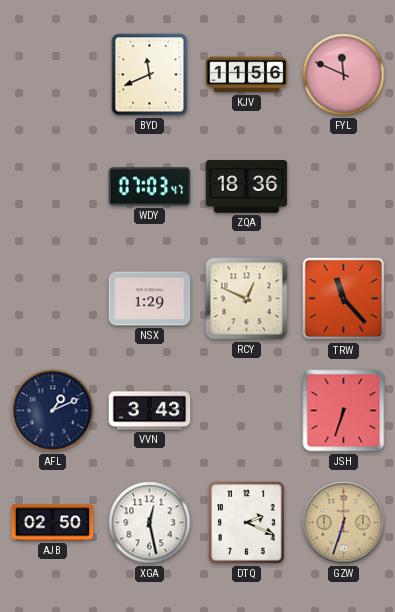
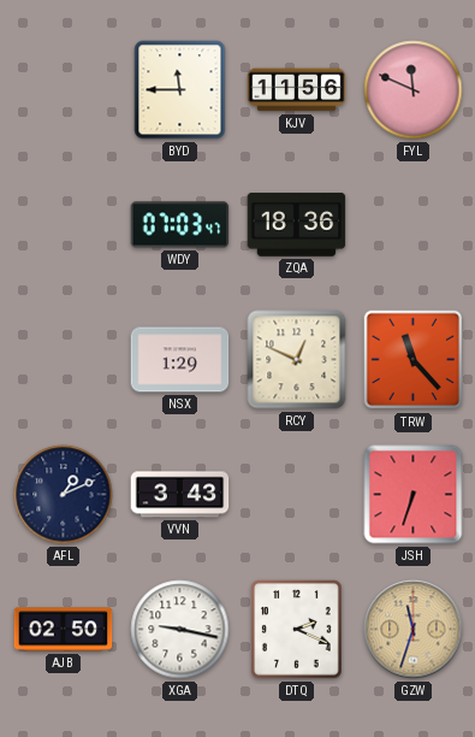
BYD: 11:41 -> 11:45
XGA: 12:28 -> 9:17
GZW: 6:33 -> 11:33
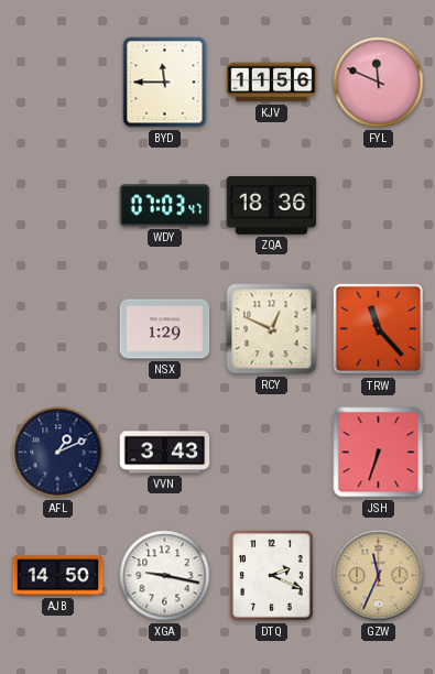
AJB: 02:50 -> 14:50
GZW: 11:33 -> 11:34
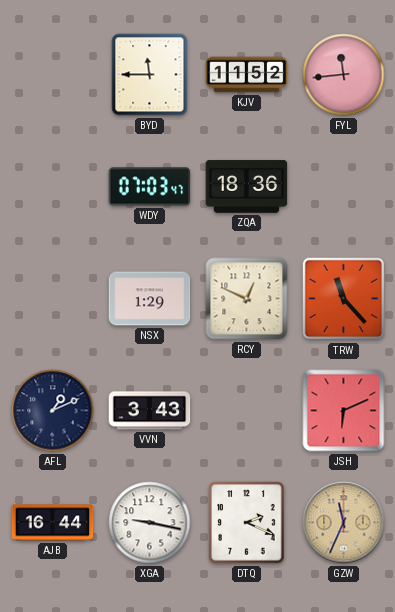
KJV: 11:56 -> 11:52
FYL: 11:49 -> 11:44
JSH: 6:33 -> 6:11
AJB: 14:50 -> 16:44
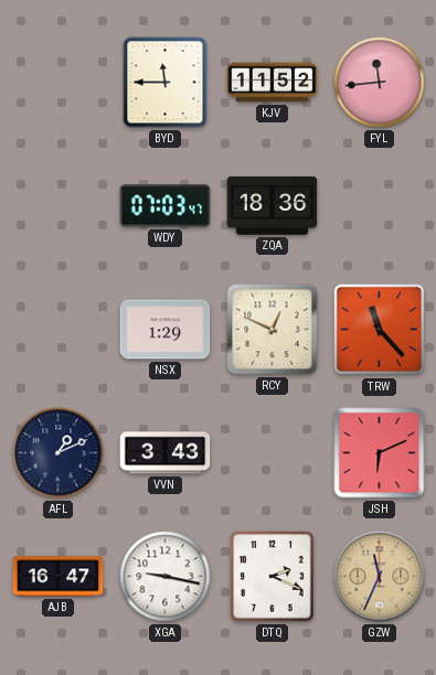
AJB: 16:44 -> 16:47
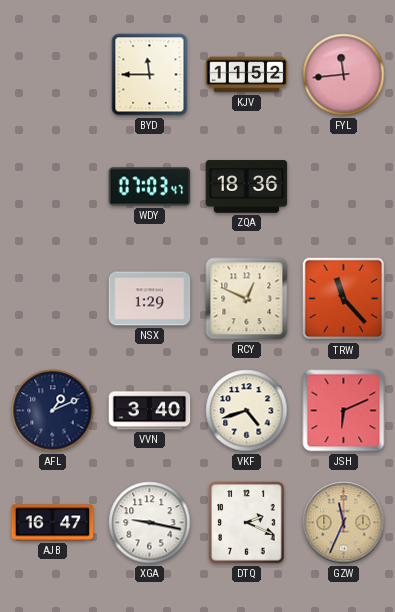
VVN: 3:43 -> 3:40
VKF: none -> 4:42
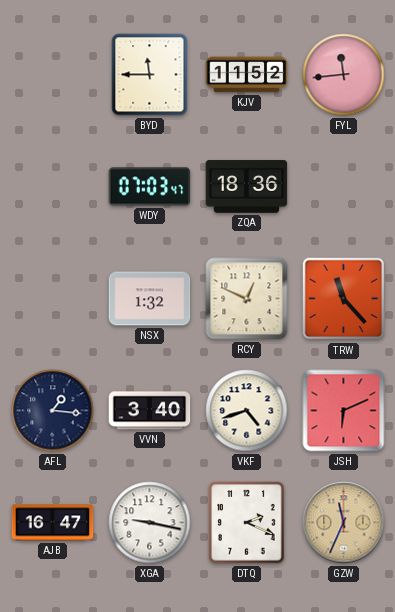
NSX: 1:29 -> 1:32
AFL: 1:11 -> 1:16
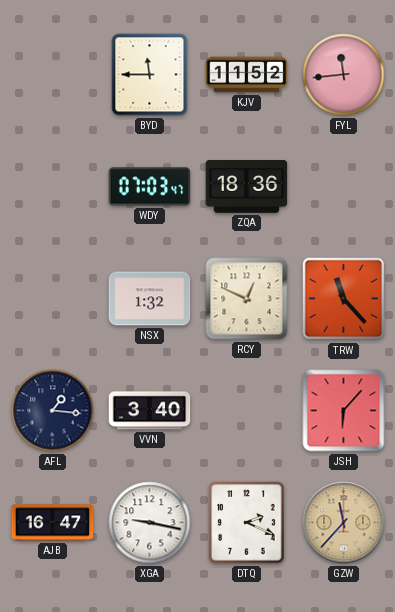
VKF: 4:42 -> none
JSH: 6:11 -> 6:07
GZW: 11:34 -> 11:37
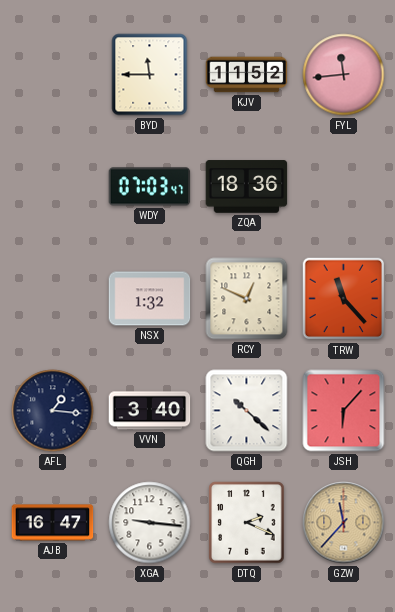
QGH: none -> 10:22
XGA: 9:17 -> 9:16
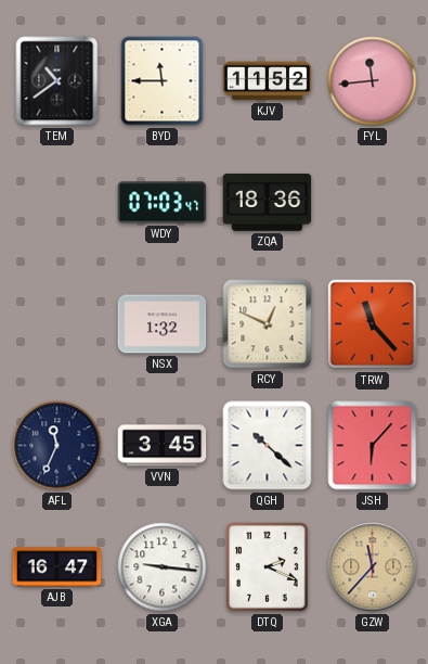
TEM: none -> 10:39
AFL: 1:16 -> 11:34
VVN: 3:40 -> 3:45
